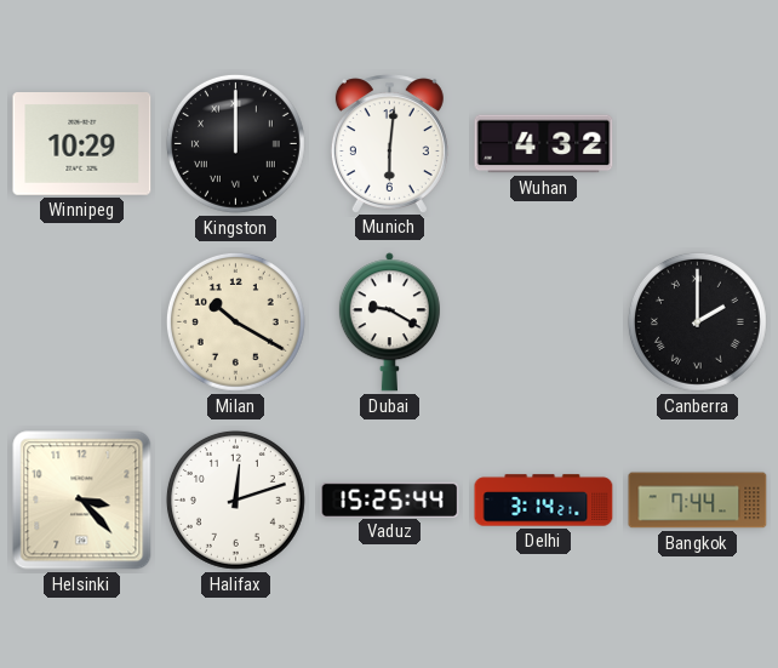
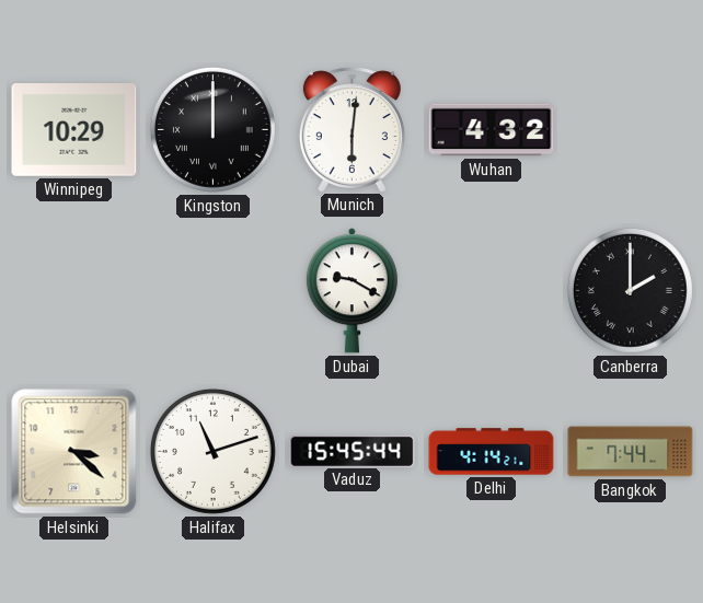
Milan: 10:20 -> none
Helsinki: 3:23 -> 3:22
Halifax: 12:12 -> 11:12
Vaduz: 15:25 -> 15:45
Delhi: 3:14 -> 4:14
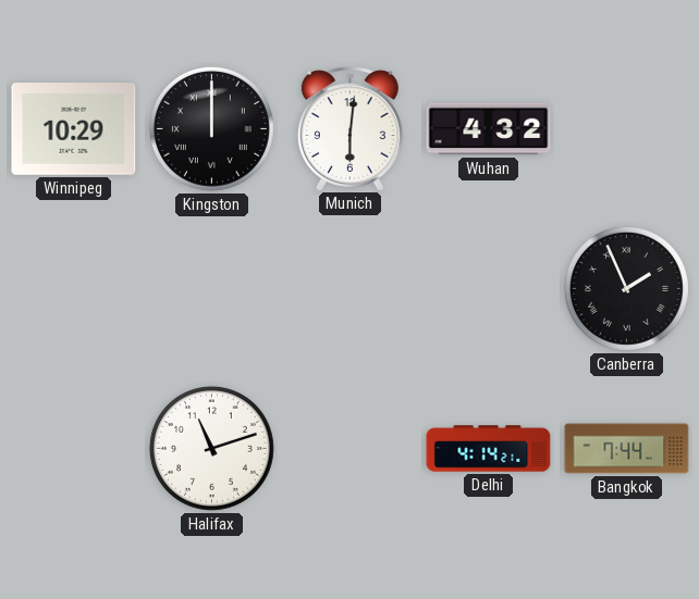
Dubai: 9:20 -> none
Canberra: 2:00 -> 1:56
Helsinki: 3:22 -> none
Vaduz: 15:45 -> none
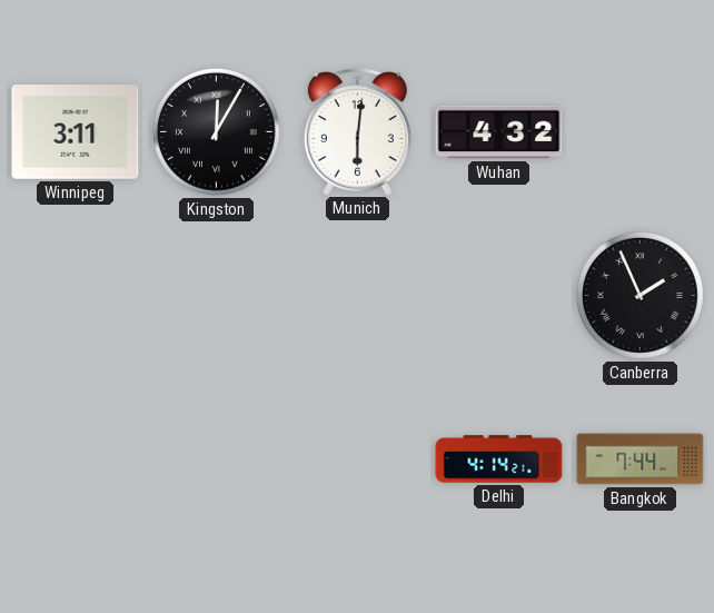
Winnipeg: 10:29 -> 3:11
Kingston: 12:00 -> 12:05
Halifax: 11:12 -> none
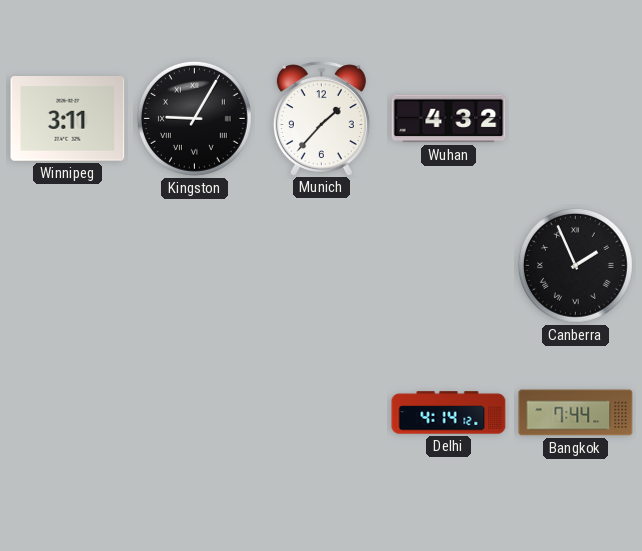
Kingston: 12:05 -> 9:05
Munich: 6:01 -> 1:37
Delhi: 4:14:21 -> 4:14:12
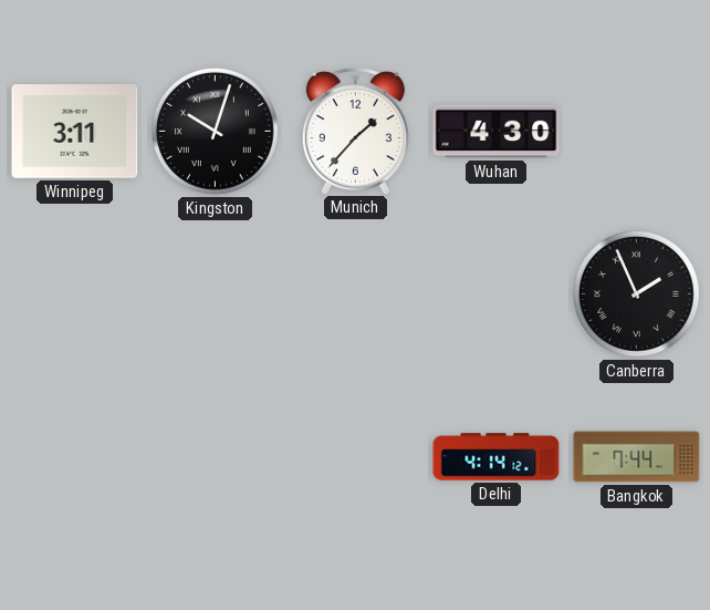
Kingston: 9:05 -> 10:03
Wuhan: 4:32 -> 4:30
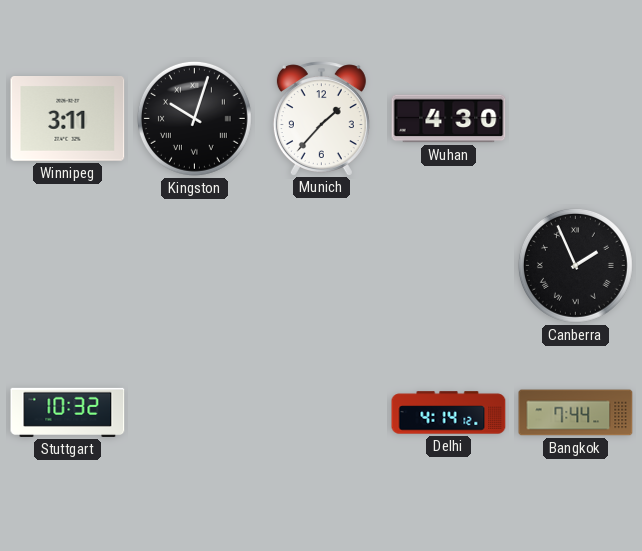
Stuttgart: none -> 10:32
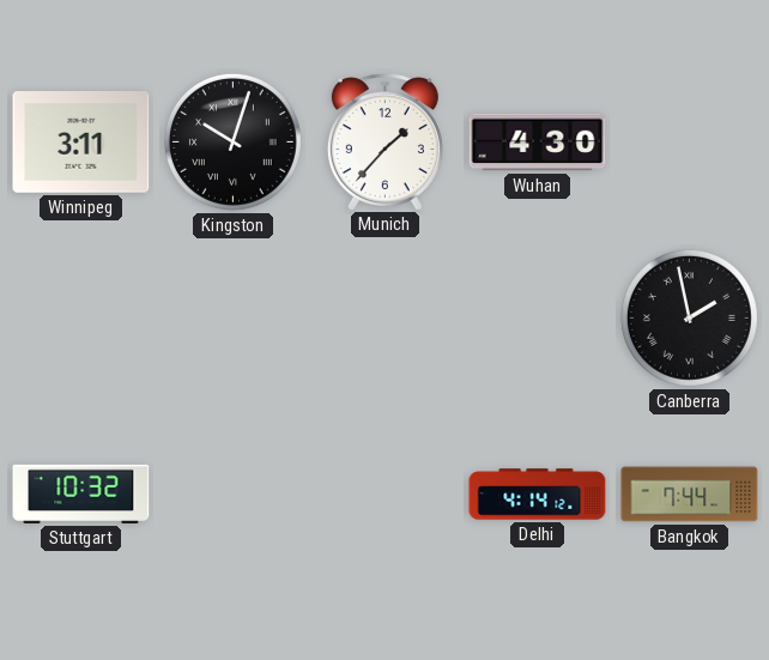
Canberra: 1:56 -> 1:58
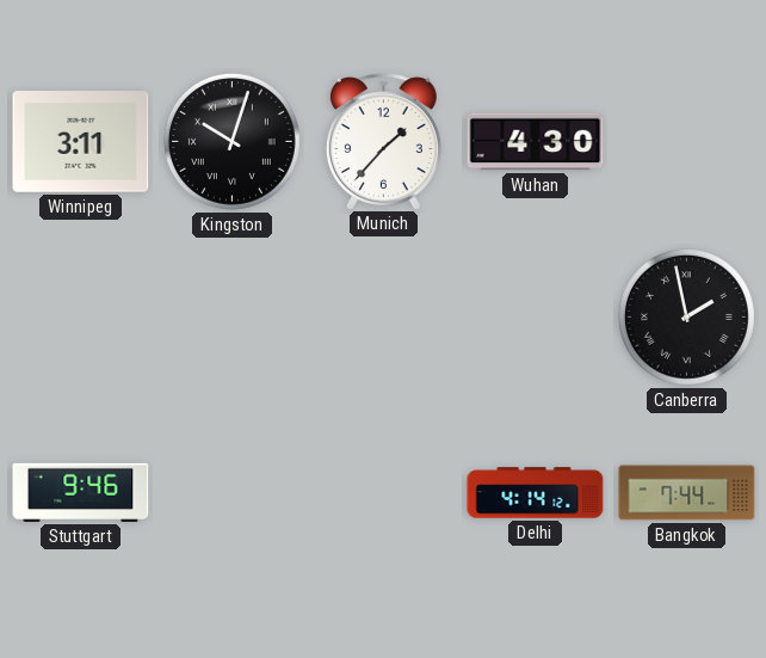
Stuttgart: 10:32 -> 9:46
